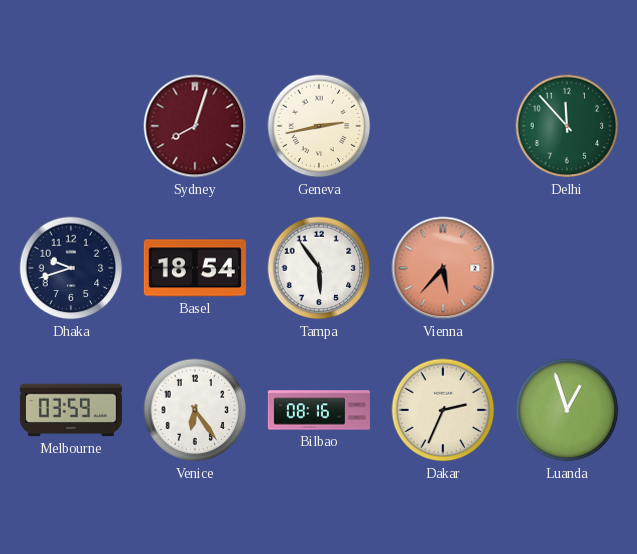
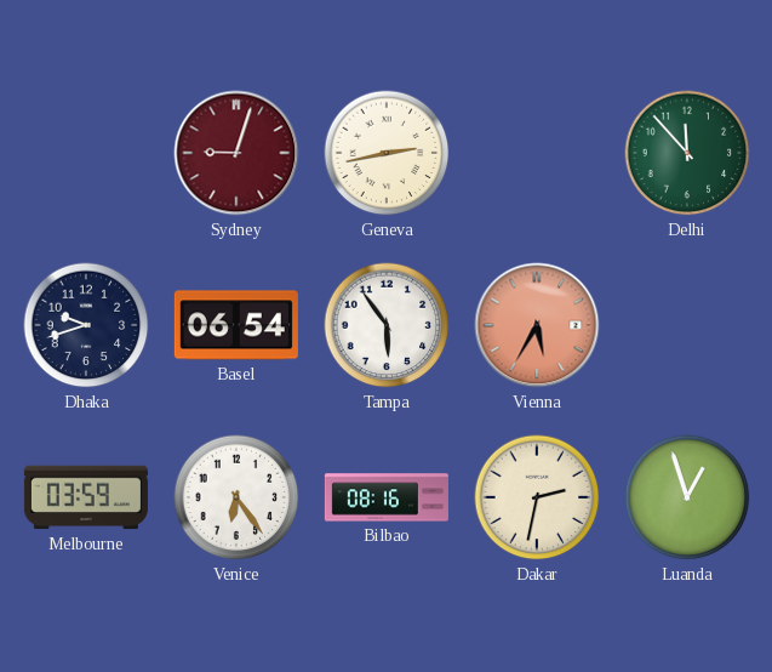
Sydney: 8:03 -> 9:03
Basel: 18:54 -> 06:54
Vienna: 5:37 -> 5:35
Dakar: 2:34 -> 2:32
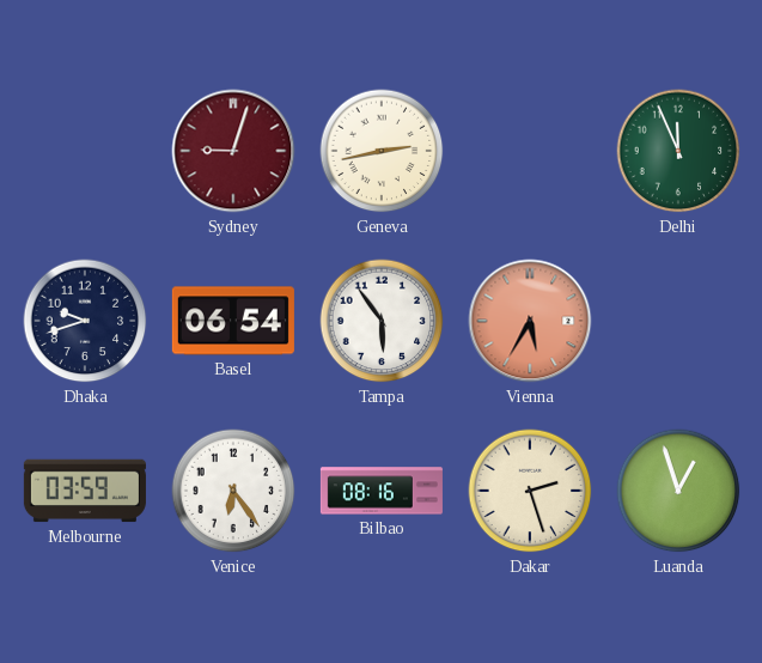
Delhi: 11:53 -> 11:56
Dakar: 2:32 -> 2:27
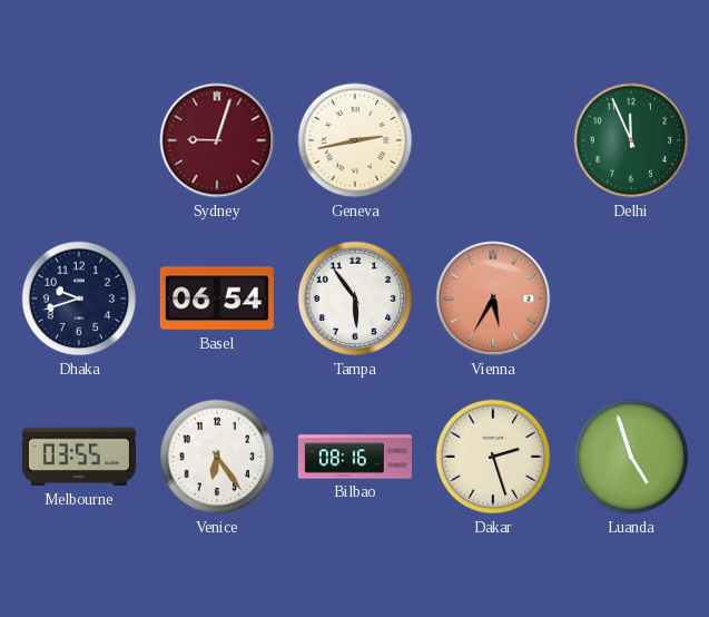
Melbourne: 03:59 -> 03:55
Luanda: 12:57 -> 4:57
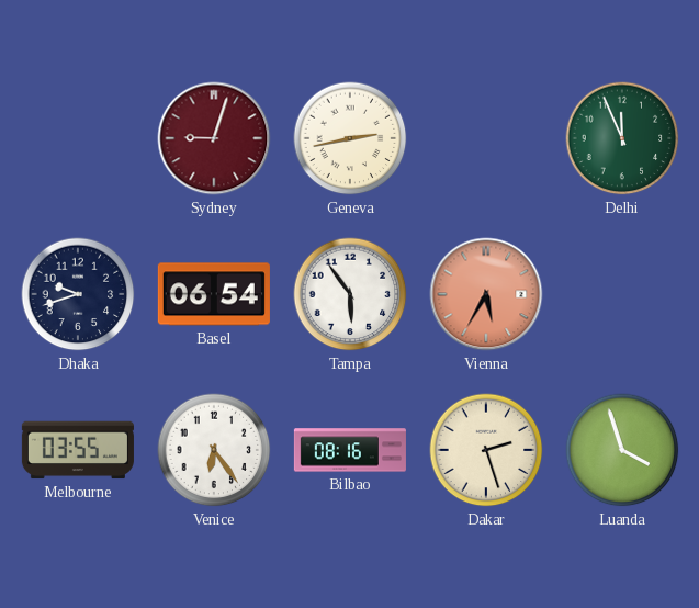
Luanda: 4:57 -> 3:57
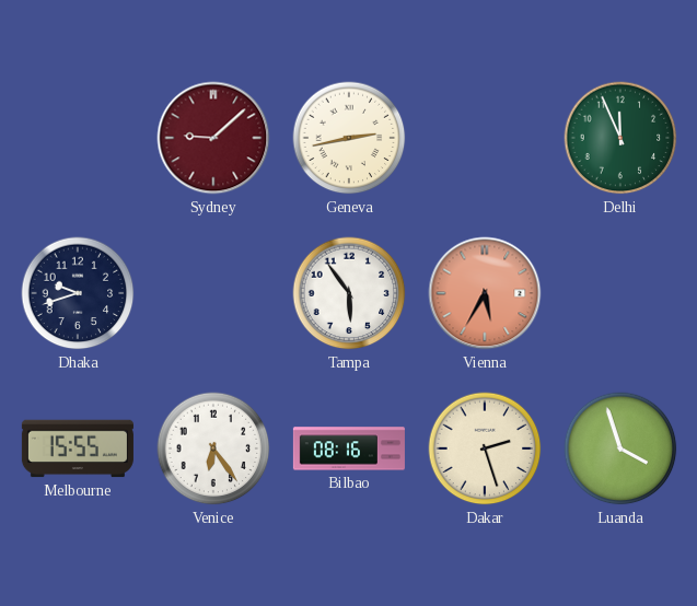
Sydney: 9:03 -> 9:08
Basel: 06:54 -> none
Melbourne: 03:55 -> 15:55
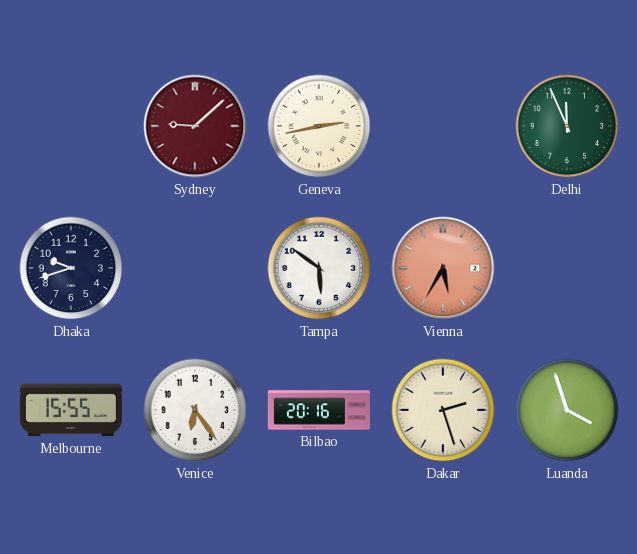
Tampa: 5:54 -> 5:51
Bilbao: 08:16 -> 20:16
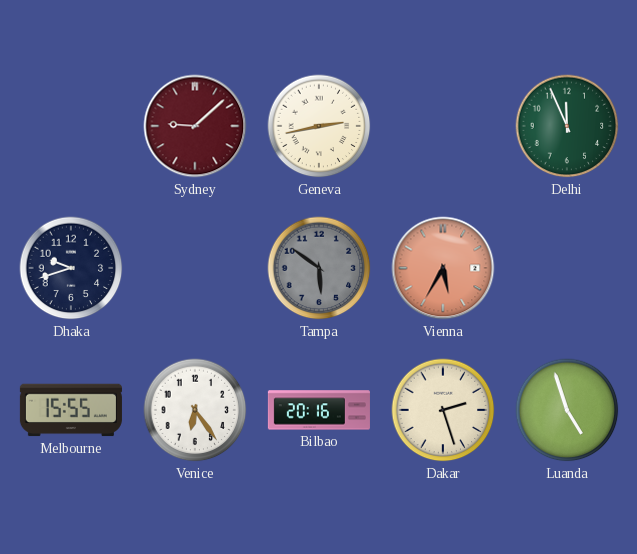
Tampa dial: white -> grey
Luanda: 3:57 -> 4:57
